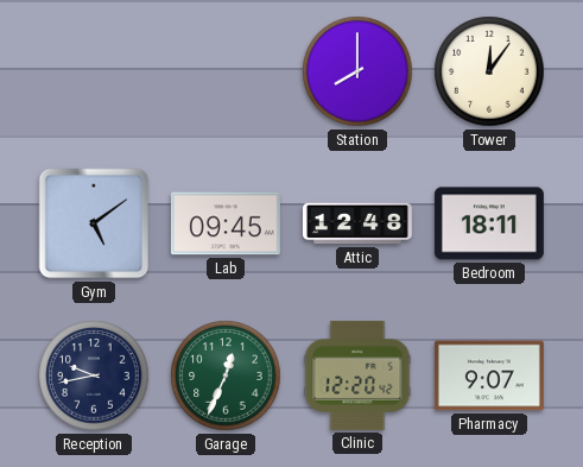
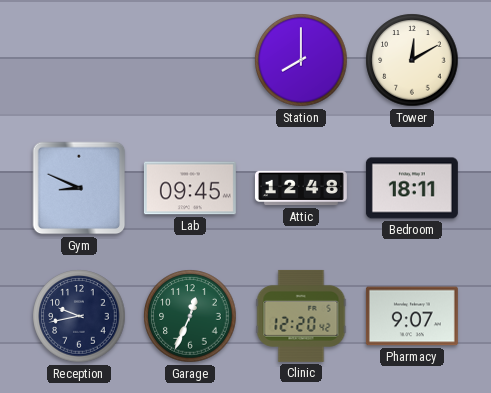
Tower: 12:06 -> 12:10
Gym: 5:09 -> 8:49
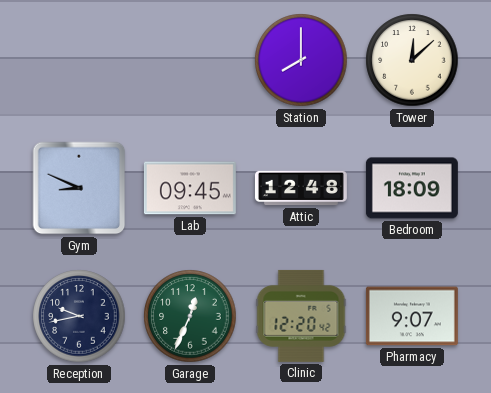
Tower: 12:10 -> 12:08
Bedroom: 18:11 -> 18:09
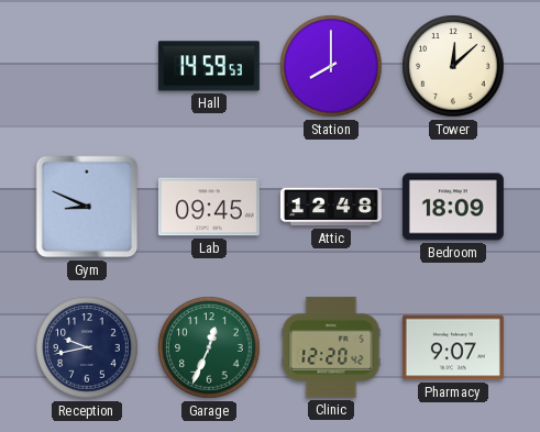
Hall: none -> 14:59
